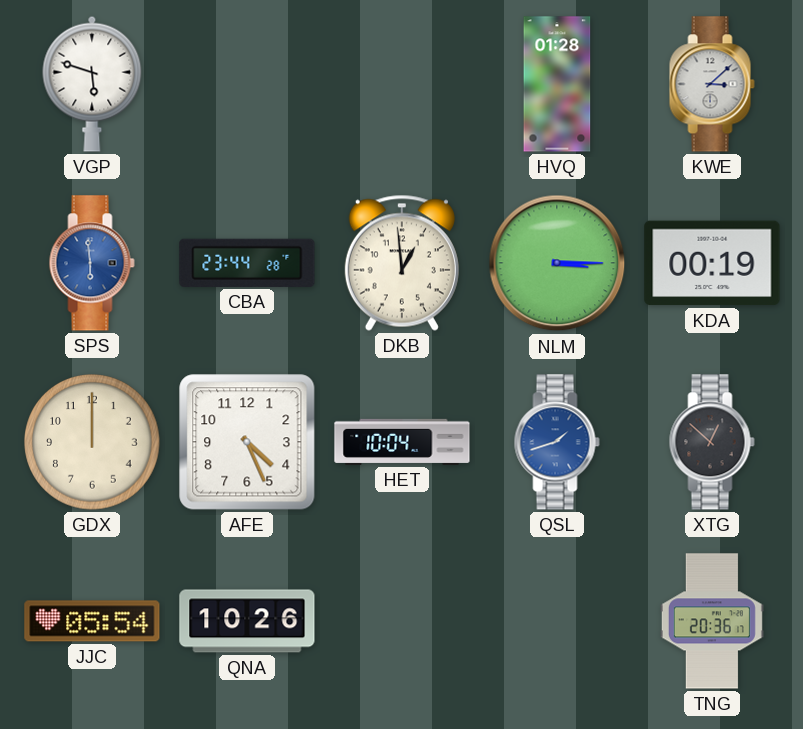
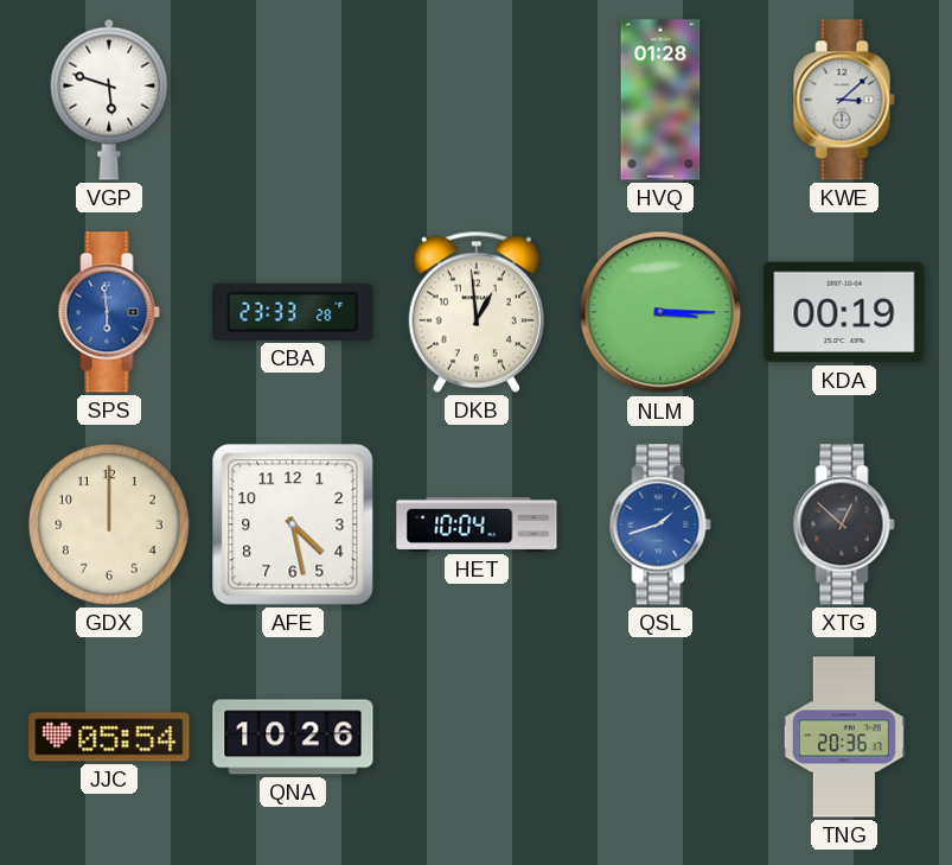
CBA: 23:44 -> 23:33
AFE: 4:26 -> 4:28
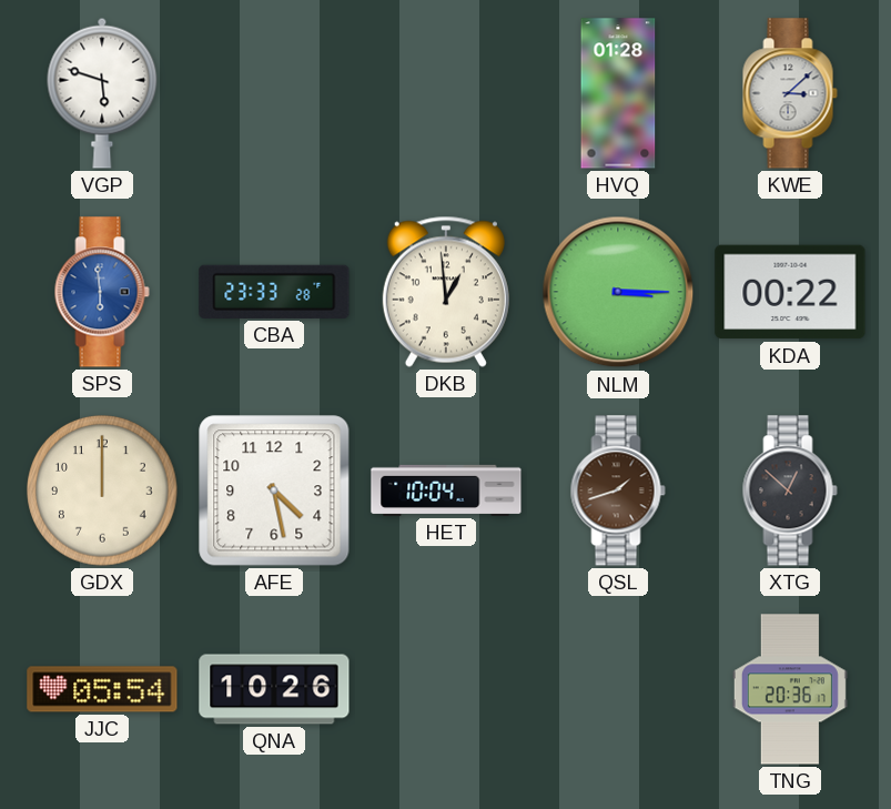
KDA: 00:19 -> 00:22
QSL dial: blue -> brown
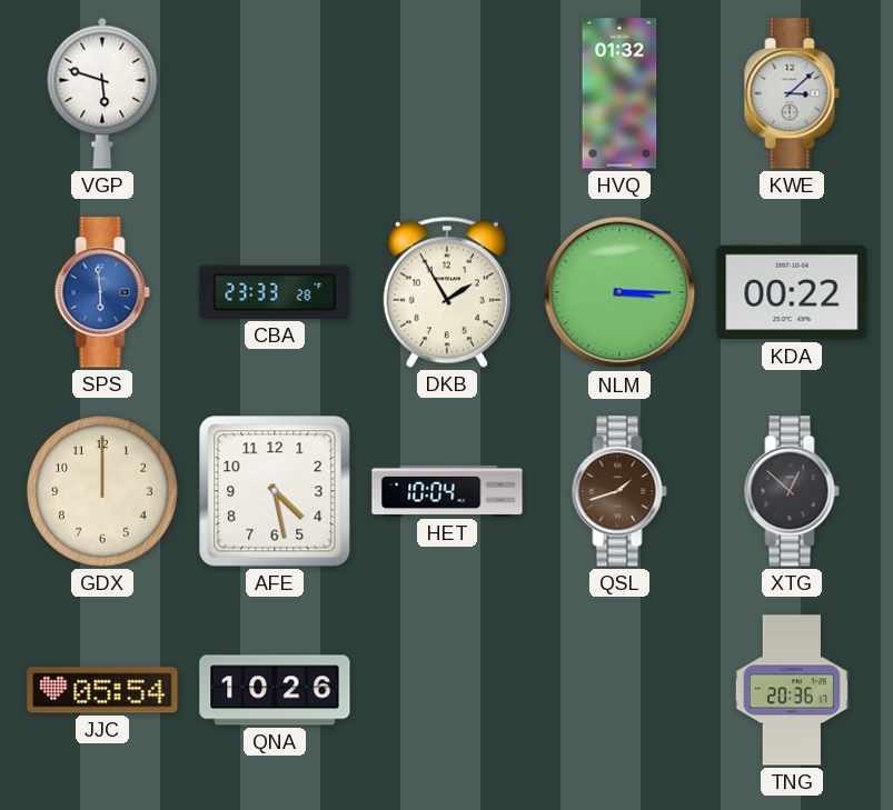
HVQ: 01:28 -> 01:32
DKB: 12:59 -> 1:55
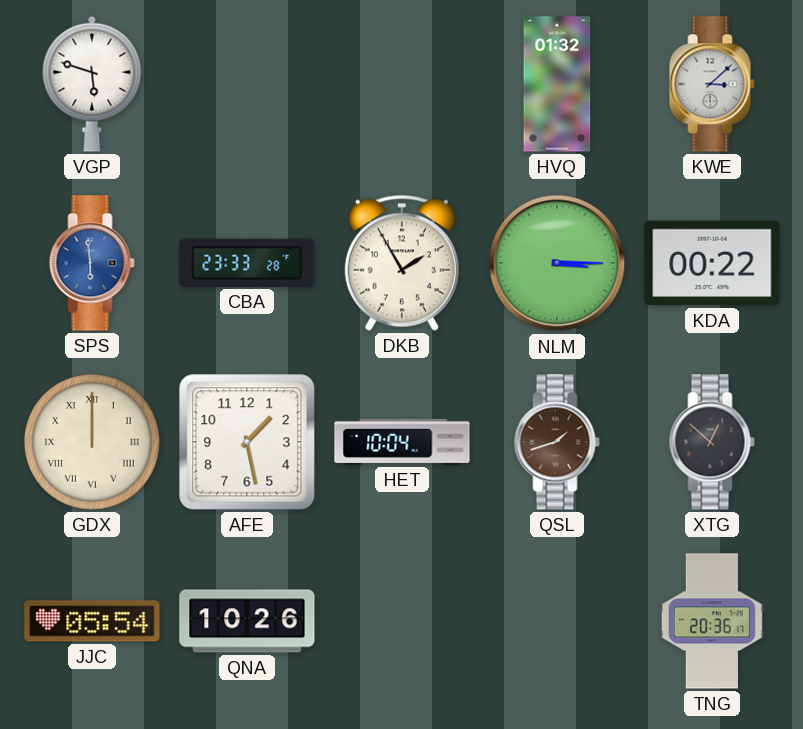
GDX numerals: Arabic -> Roman
AFE: 4:28 -> 1:28
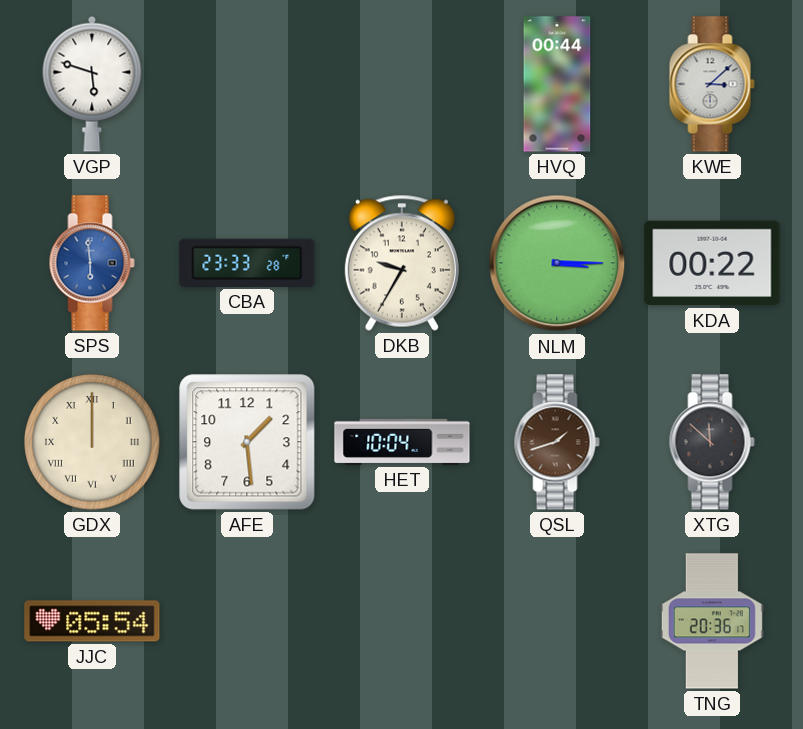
HVQ: 01:32 -> 00:44
DKB: 1:55 -> 9:35
AFE: 1:28 -> 1:29
XTG: 12:52 -> 11:52
QNA: 10:26 -> none
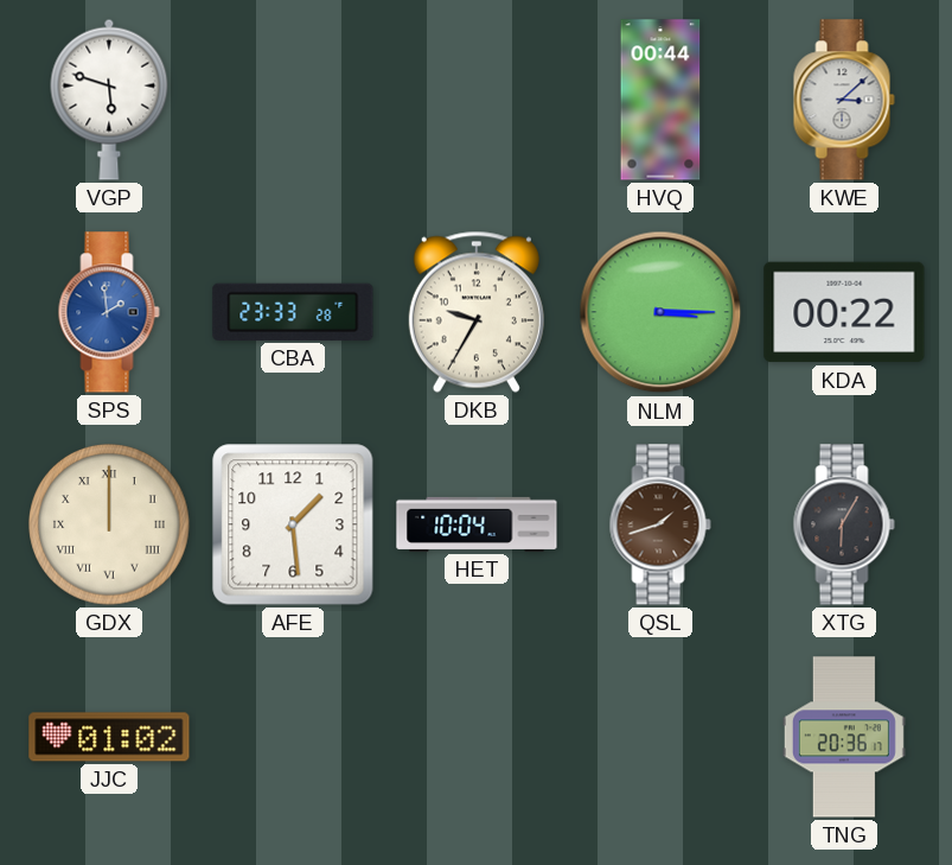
SPS: 5:59 -> 1:59
XTG: 11:52 -> 6:05
JJC: 05:54 -> 01:02
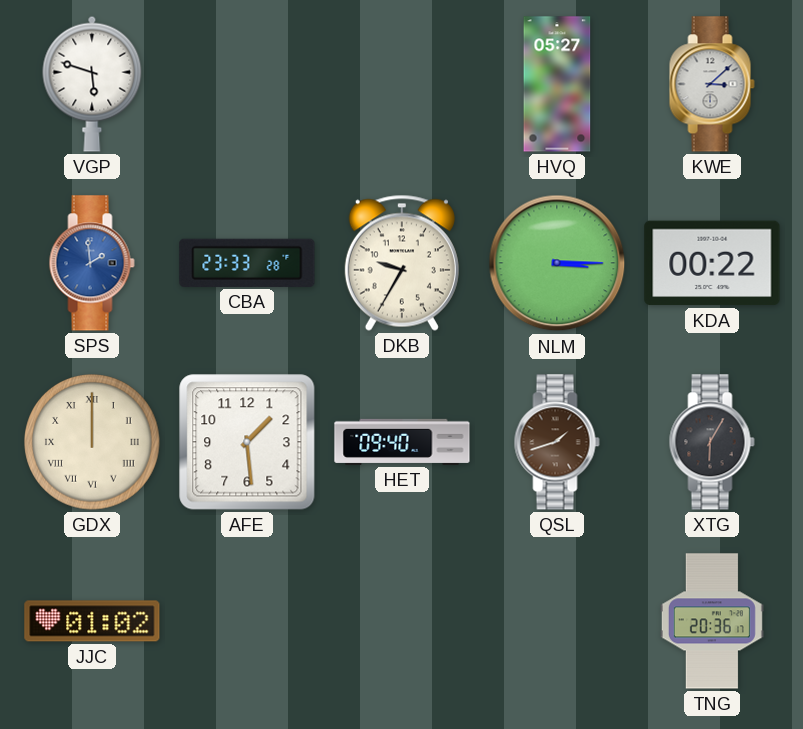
HVQ: 00:44 -> 05:27
HET: 10:04 -> 09:40
